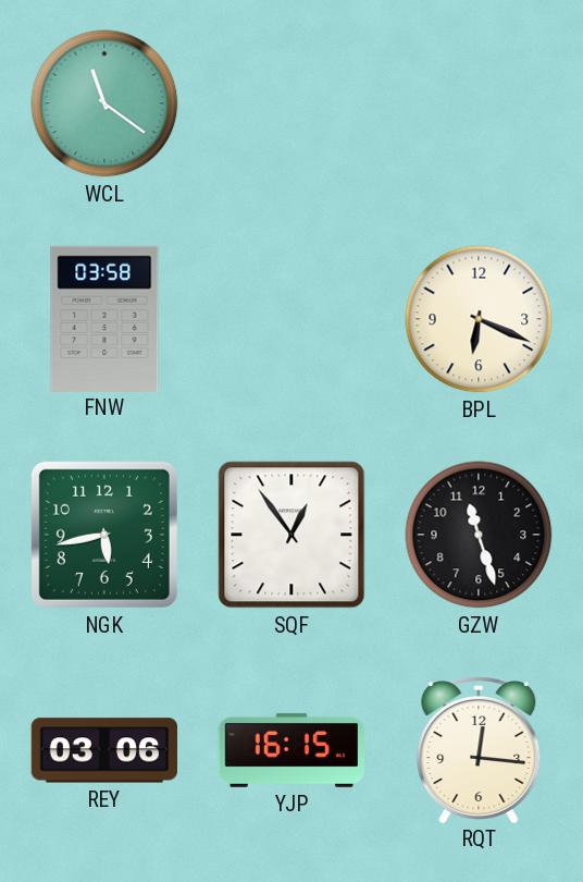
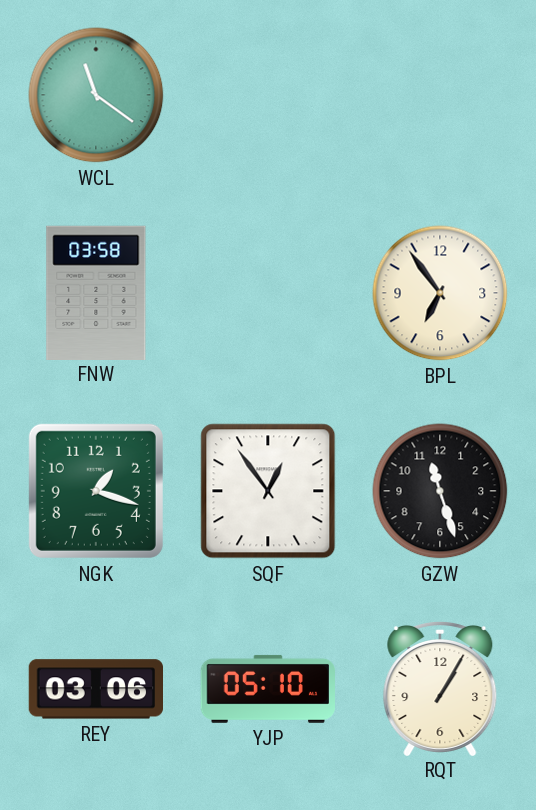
BPL: 6:19 -> 6:54
NGK: 5:43 -> 1:18
YJP: 16:15 -> 05:10
RQT: 12:16 -> 1:05
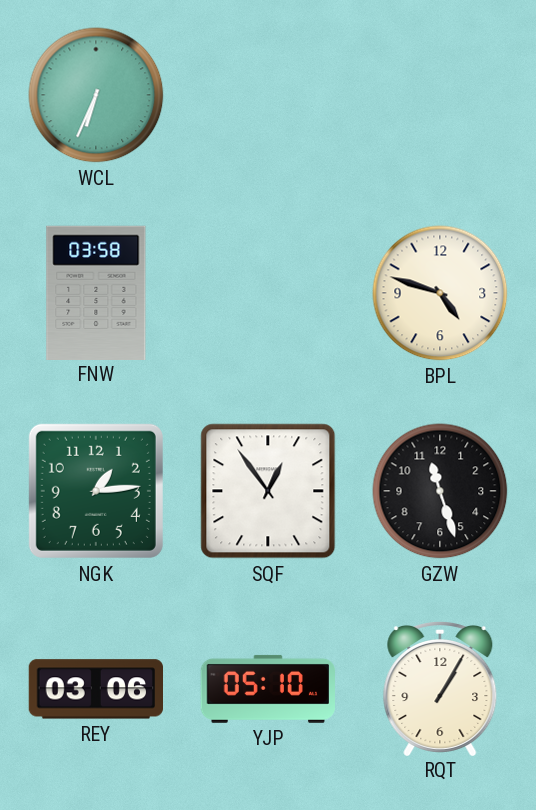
WCL: 11:21 -> 6:34
BPL: 6:54 -> 4:48
NGK: 1:18 -> 1:14
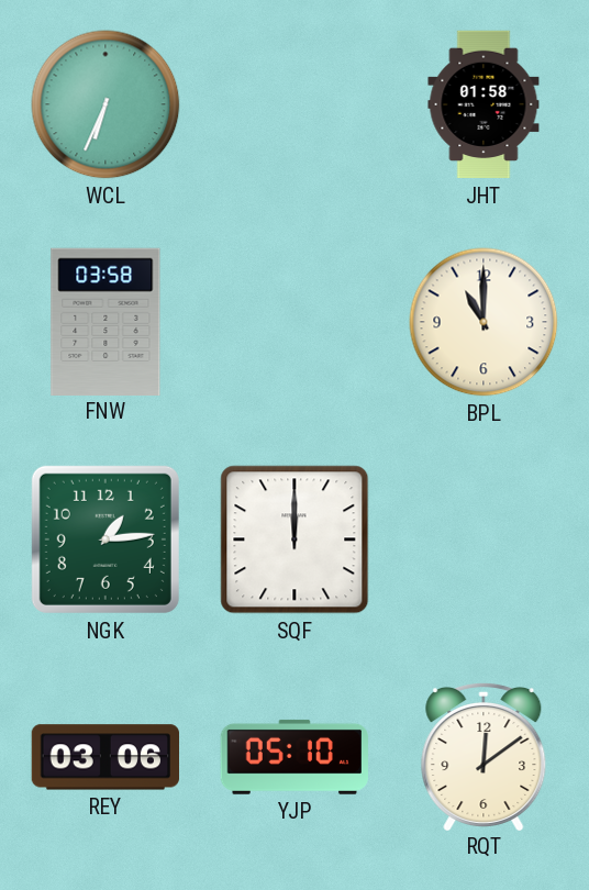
JHT: none -> 01:58
BPL: 4:48 -> 11:00
SQF: 12:54 -> 12:00
GZW: 11:27 -> none
RQT: 1:05 -> 12:09
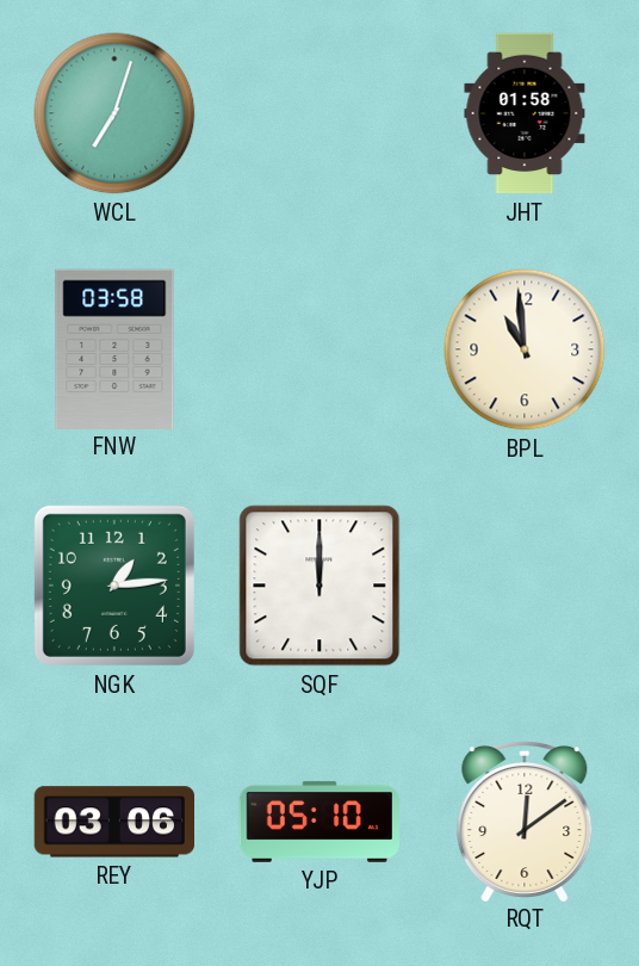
WCL: 6:34 -> 7:03
BPL: 11:00 -> 10:59
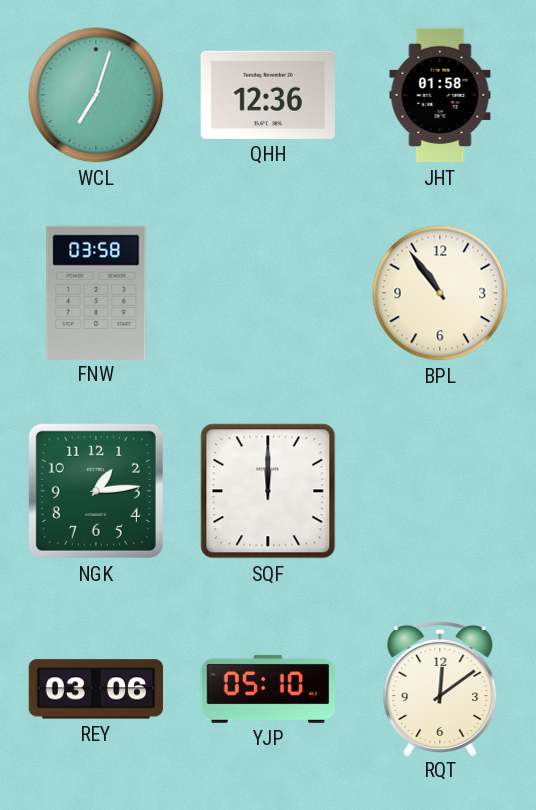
QHH: none -> 12:36
BPL: 10:59 -> 10:54
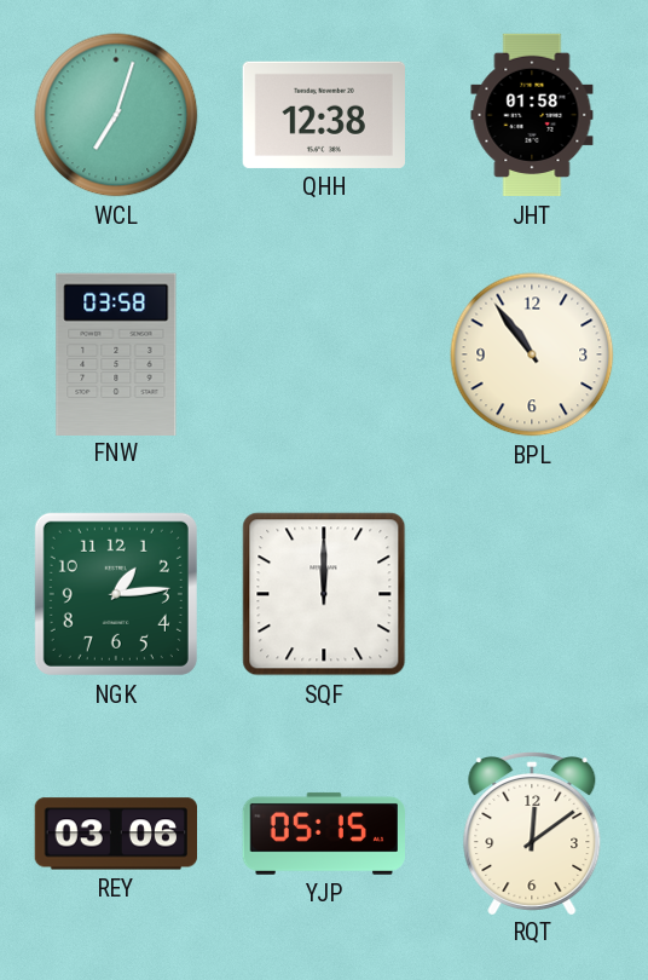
QHH: 12:36 -> 12:38
YJP: 05:10 -> 05:15
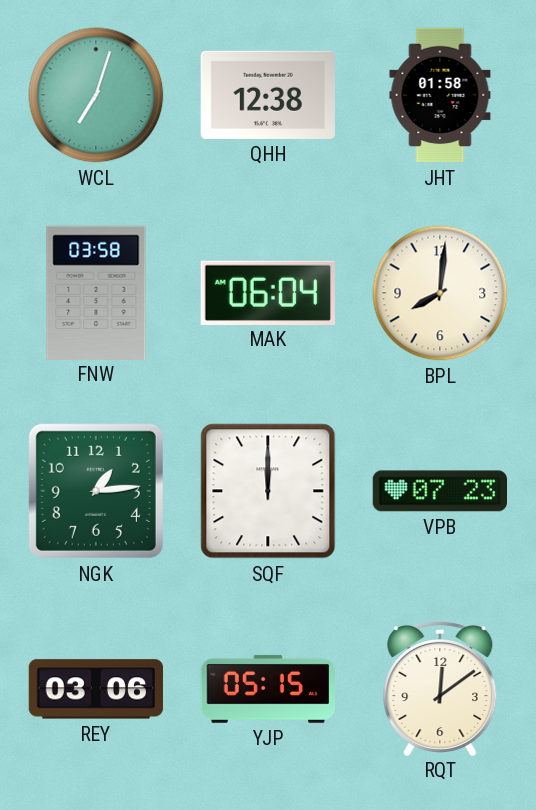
MAK: none -> 06:04
BPL: 10:54 -> 8:01
VPB: none -> 07:23
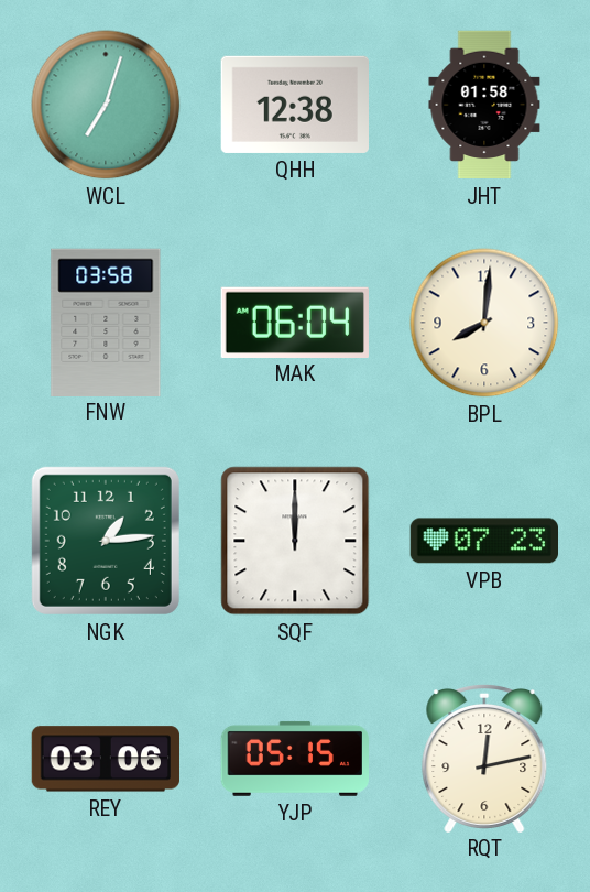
RQT: 12:09 -> 12:13
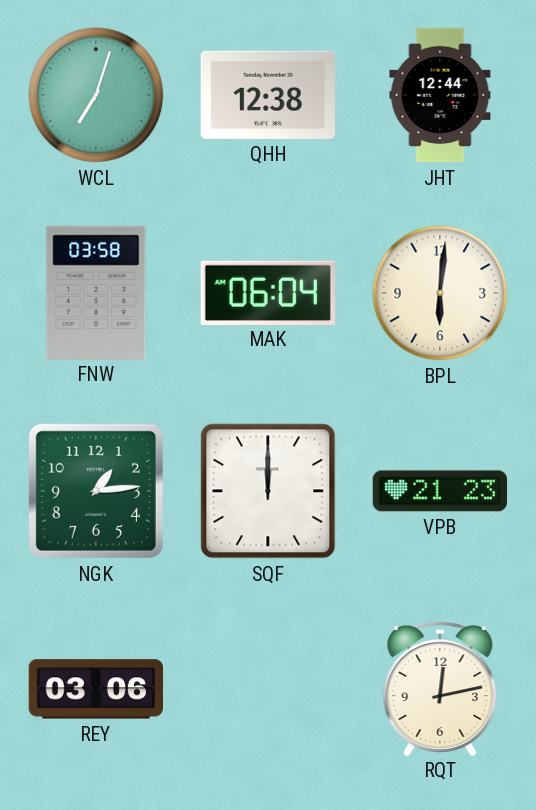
JHT: 01:58 -> 12:44
BPL: 8:01 -> 6:01
VPB: 07:23 -> 21:23
YJP: 05:15 -> none
